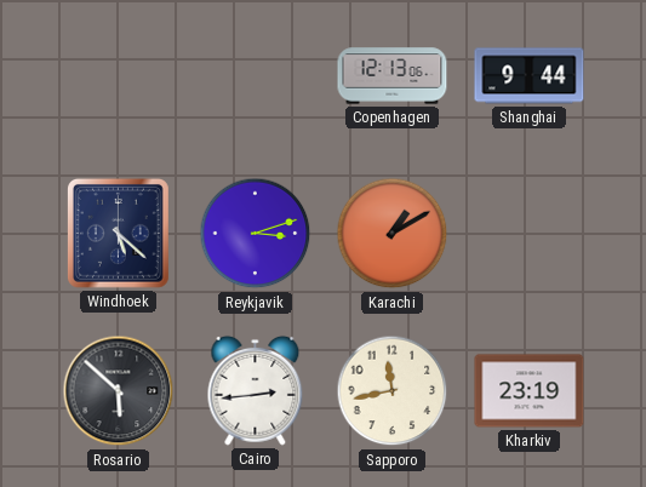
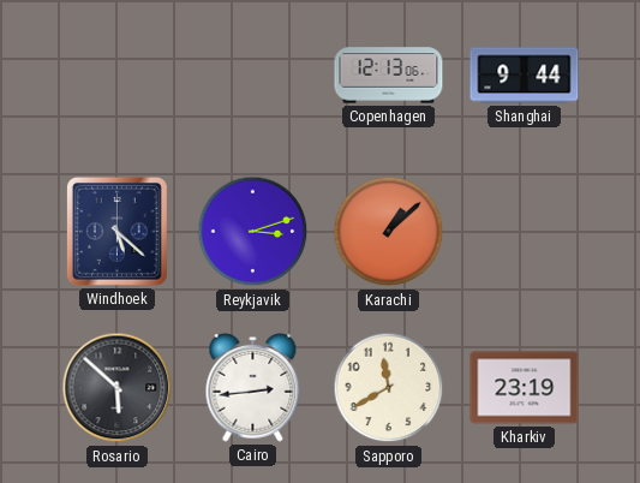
Karachi: 1:10 -> 1:08
Sapporo: 11:43 -> 11:40
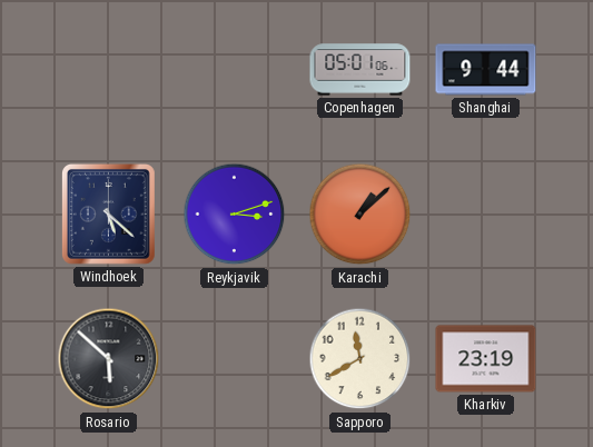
Copenhagen: 12:13 -> 05:01
Cairo: 2:44 -> none
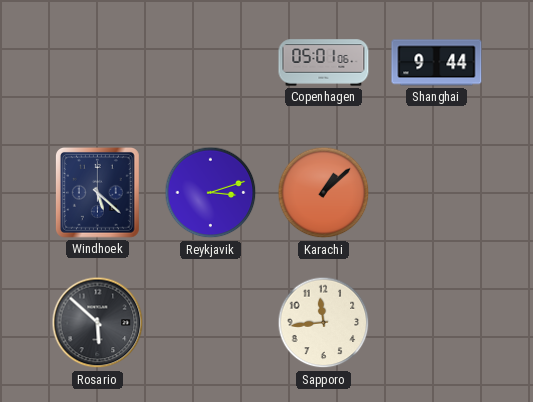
Sapporo: 11:40 -> 11:44
Kharkiv: 23:19 -> none
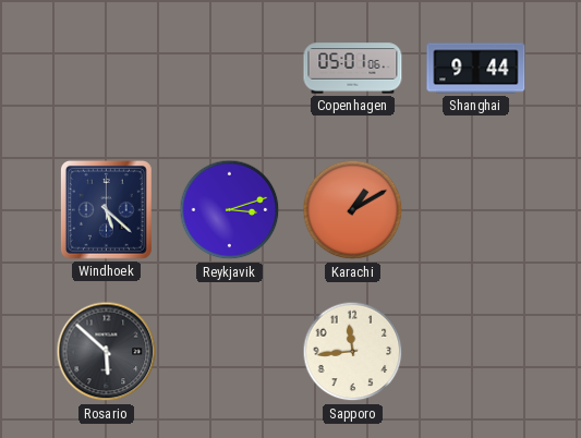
Karachi: 1:08 -> 1:10
